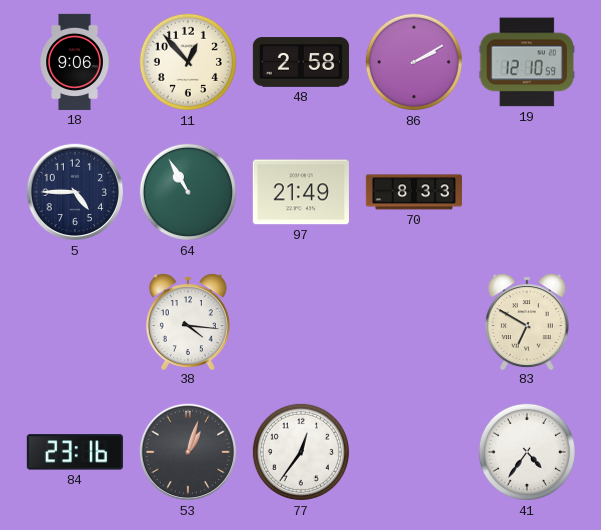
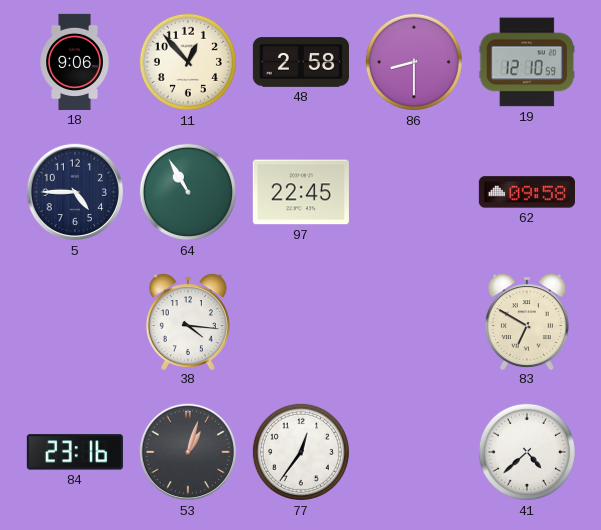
86: 2:10 -> 8:30
97: 21:49 -> 22:45
70: 8:33 -> none
62: none -> 09:58
41: 4:36 -> 4:38
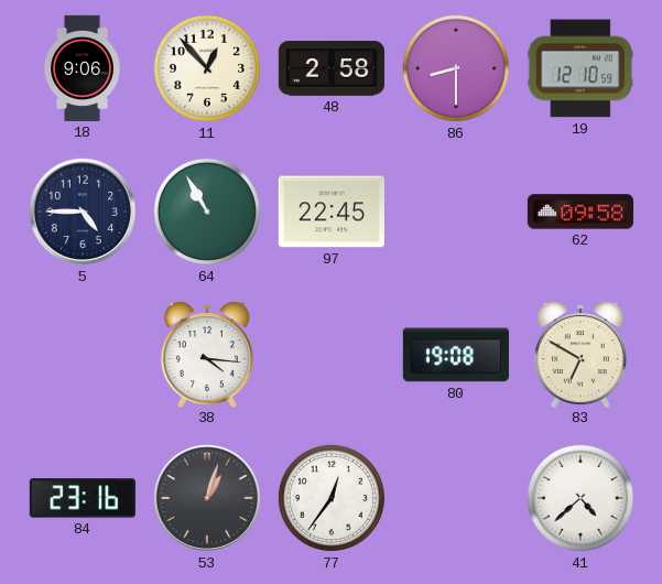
80: none -> 19:08
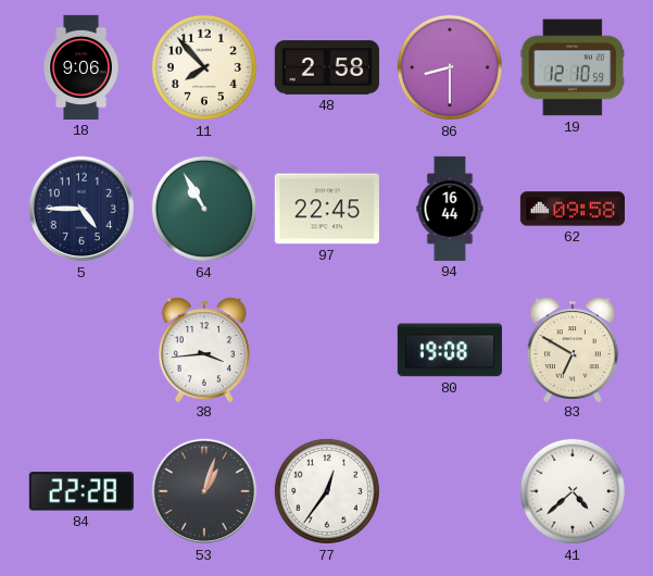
11: 12:53 -> 7:53
94: none -> 16:44
38: 4:16 -> 3:44
84: 23:16 -> 22:28
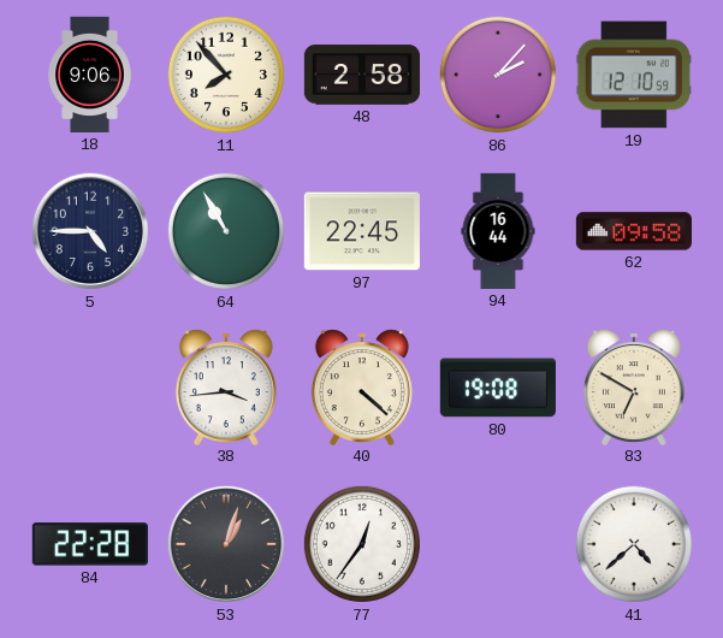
86: 8:30 -> 2:07
40: none -> 4:22
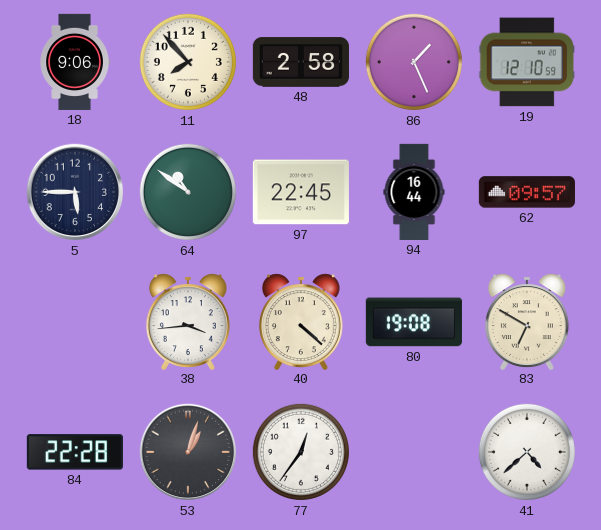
86: 2:07 -> 1:26
5: 4:45 -> 5:45
64: 10:55 -> 10:51
62: 09:58 -> 09:57
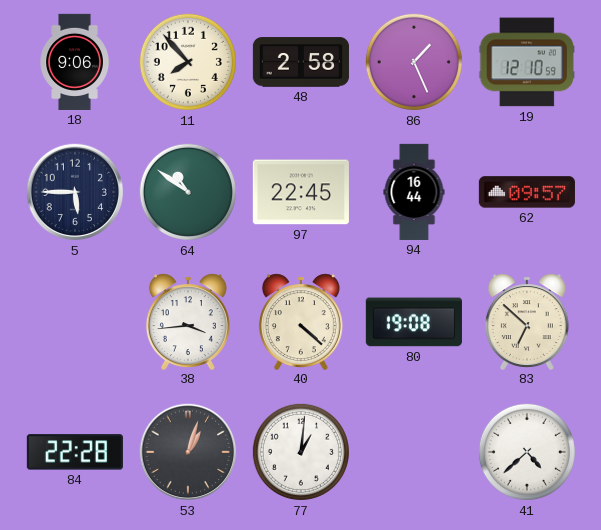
83: 6:50 -> 6:52
77: 12:36 -> 1:01
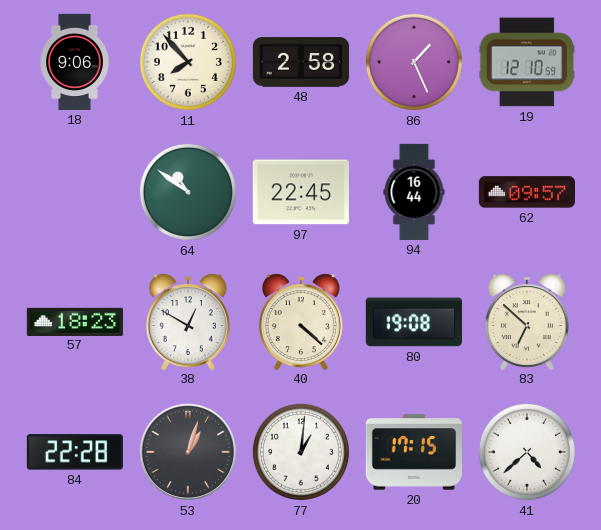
5: 5:45 -> none
57: none -> 18:23
38: 3:44 -> 12:50
20: none -> 17:15
